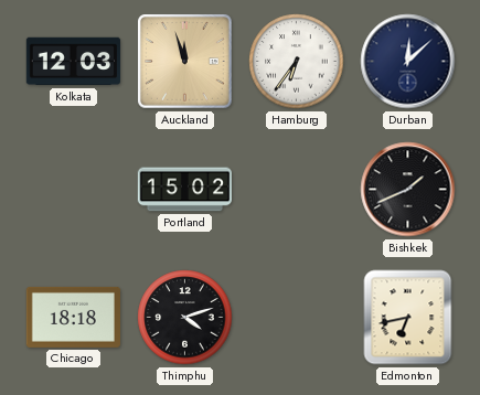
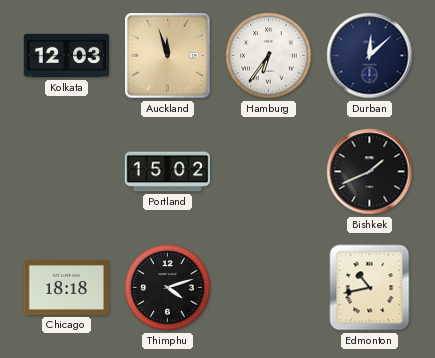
Edmonton: 6:43 -> 10:43
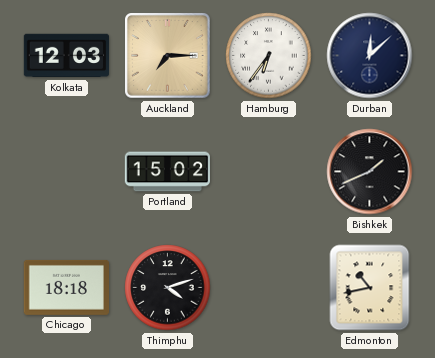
Auckland: 11:57 -> 7:15
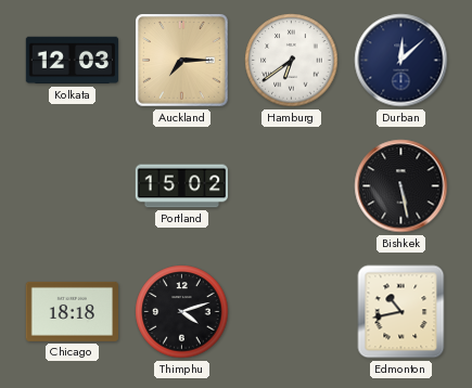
Hamburg: 6:36 -> 6:39
Bishkek: 1:41 -> 5:28
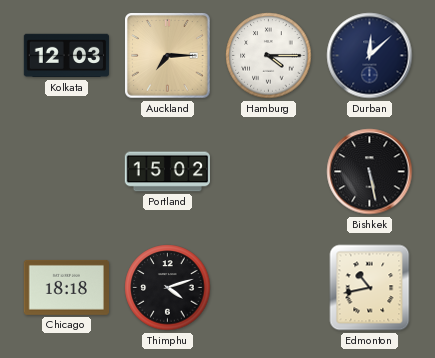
Hamburg: 6:39 -> 4:15
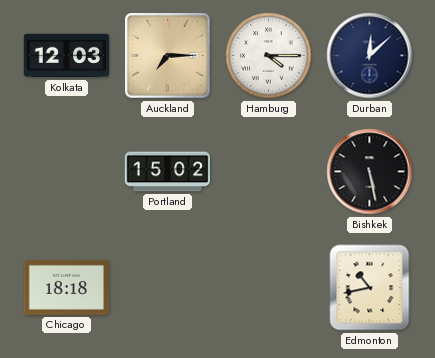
Thimphu: 4:12 -> none
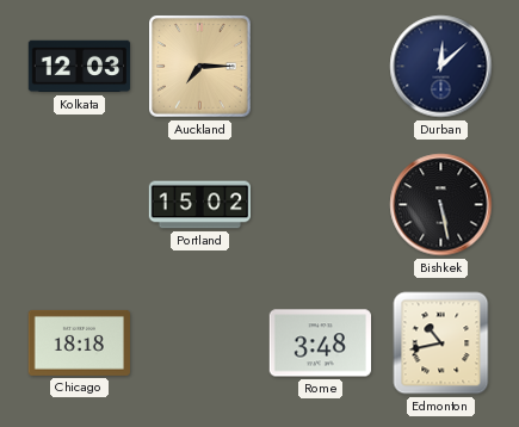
Hamburg: 4:15 -> none
Rome: none -> 3:48
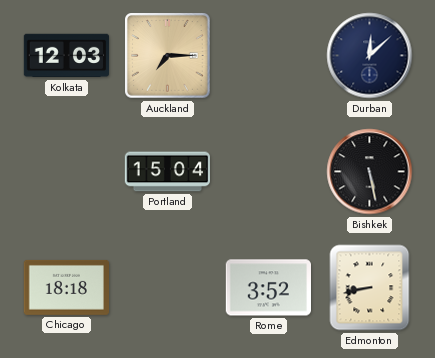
Portland: 15:02 -> 15:04
Rome: 3:48 -> 3:52
Edmonton: 10:43 -> 8:43
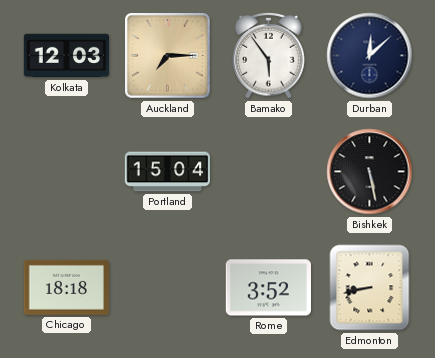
Bamako: none -> 5:54
